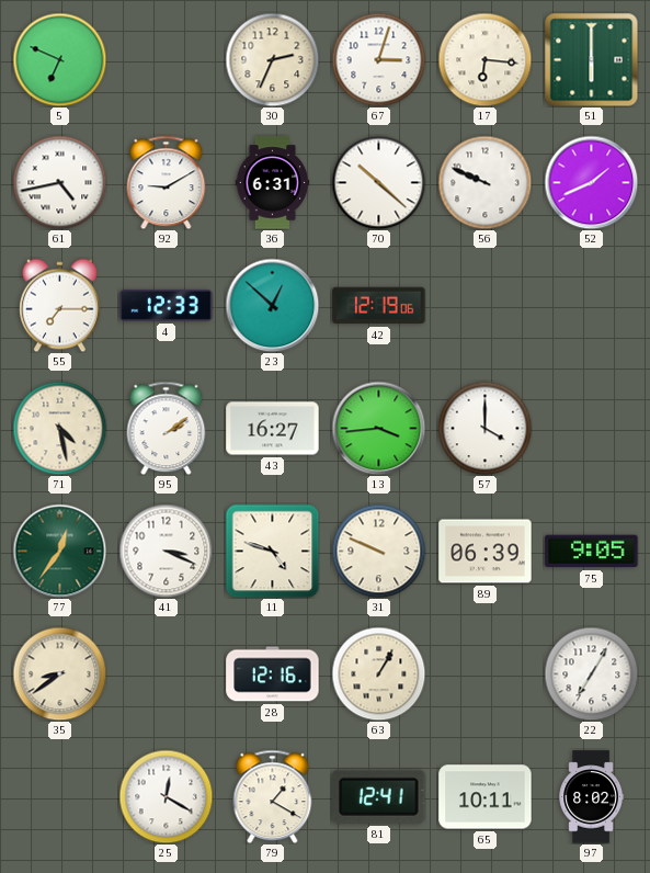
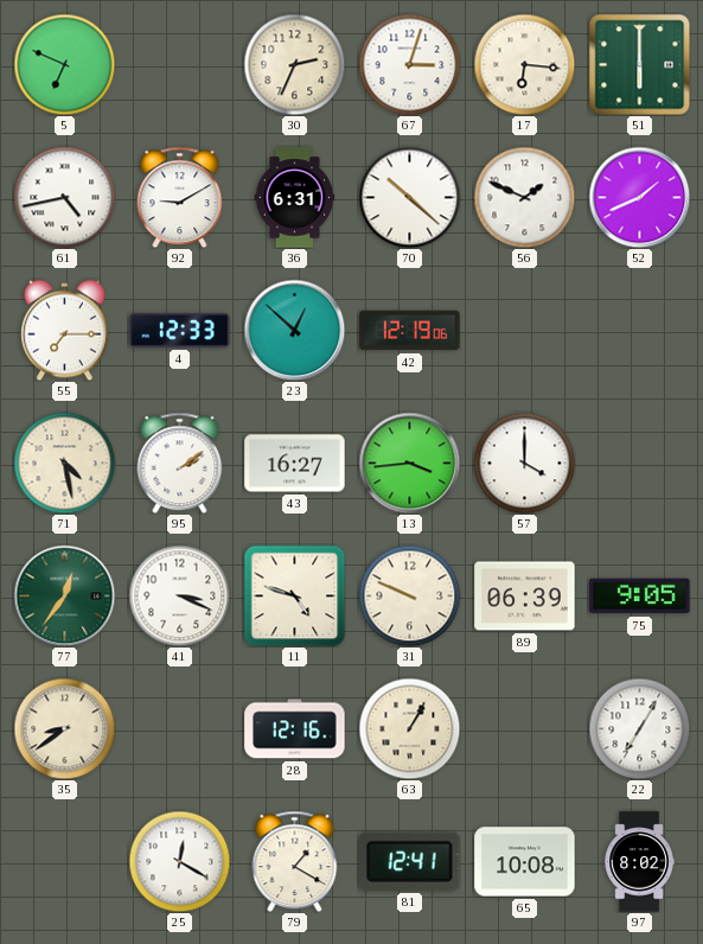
56: 9:49 -> 1:49
65: 10:11 -> 10:08
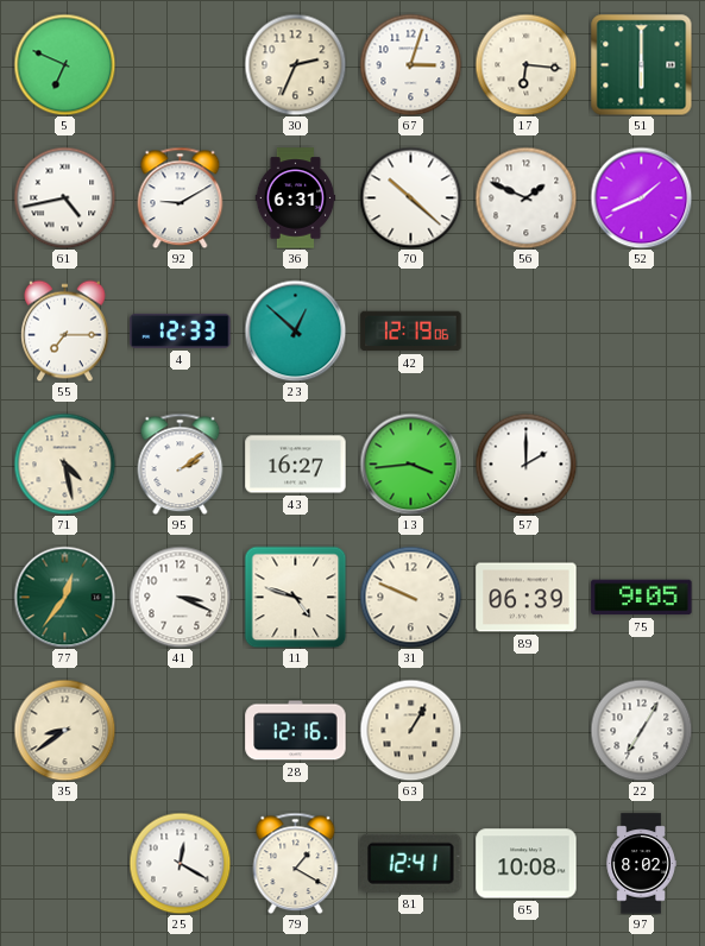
57: 4:00 -> 2:00
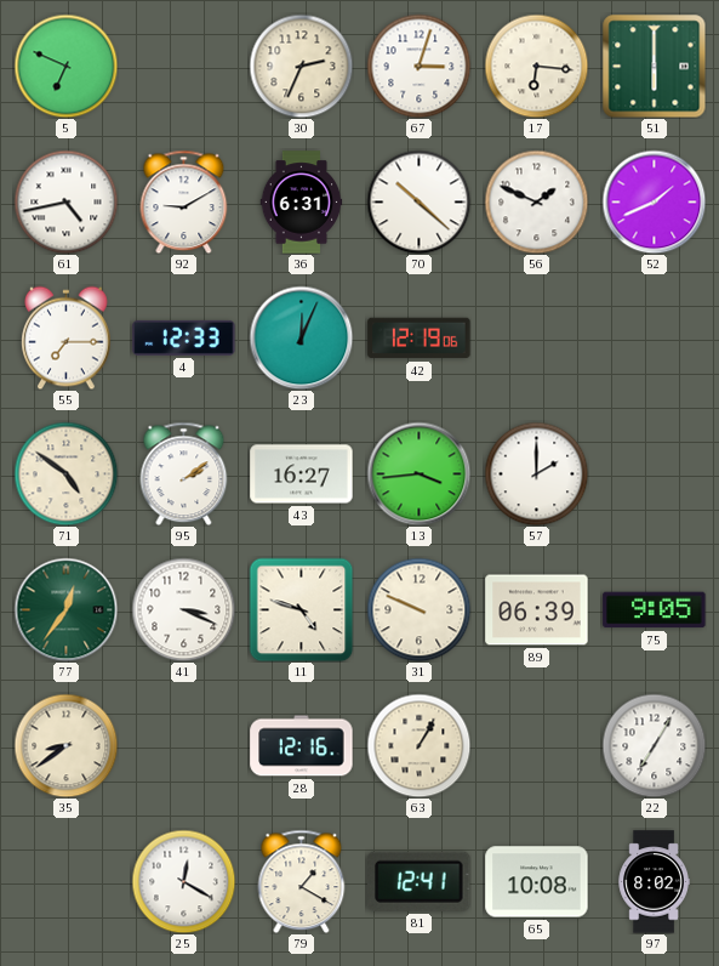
23: 12:52 -> 12:04
71: 4:28 -> 4:51
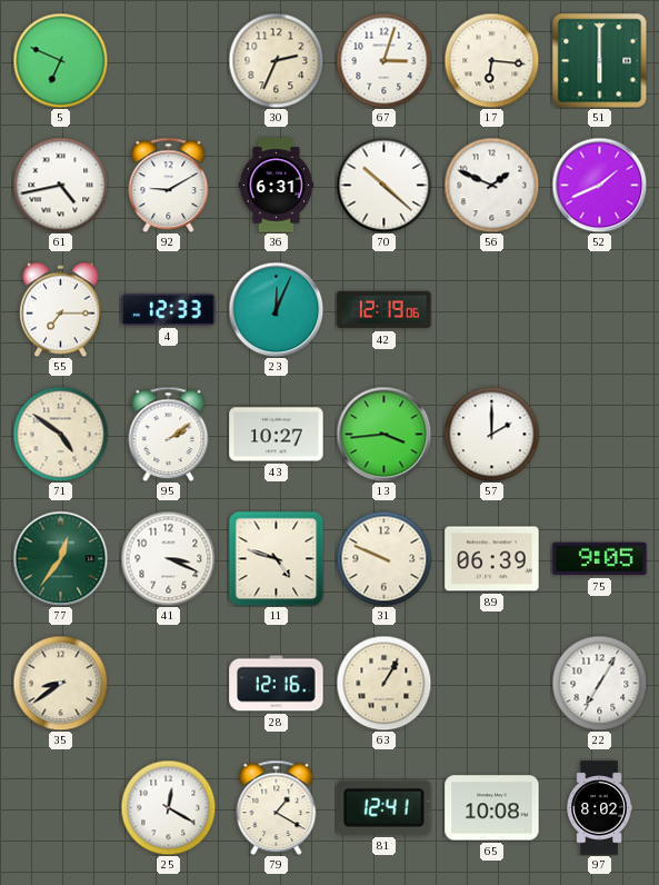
43: 16:27 -> 10:27
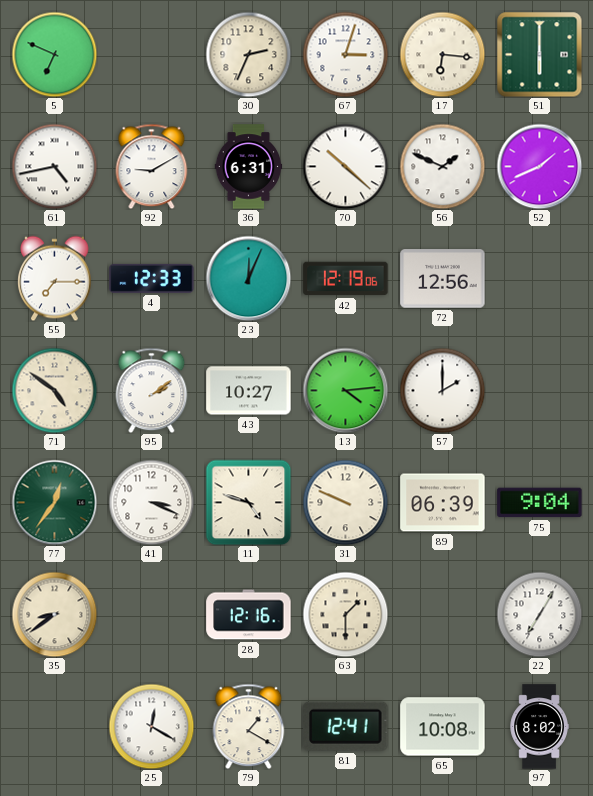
72: none -> 12:56
13: 3:44 -> 4:14
75: 9:05 -> 9:04
63: 1:05 -> 1:30
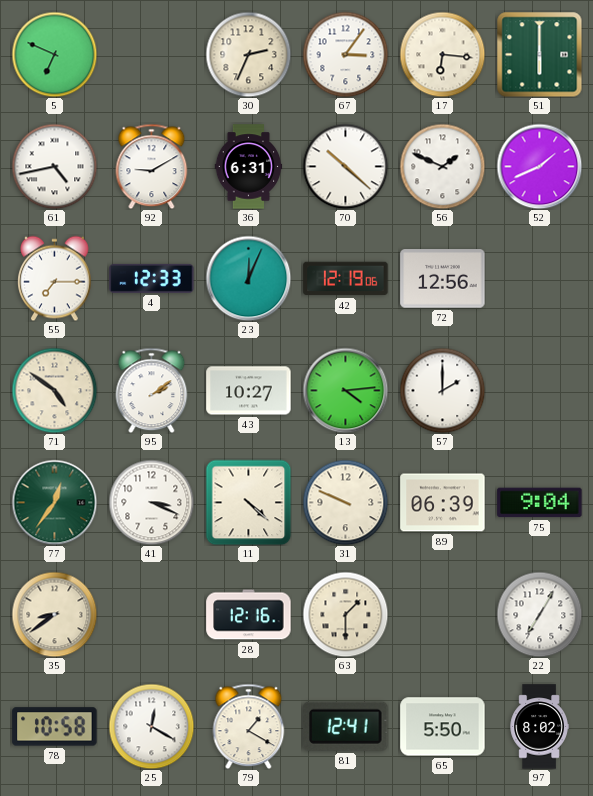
67: 3:03 -> 3:06
11: 4:48 -> 4:22
78: none -> 10:58
65: 10:08 -> 5:50
